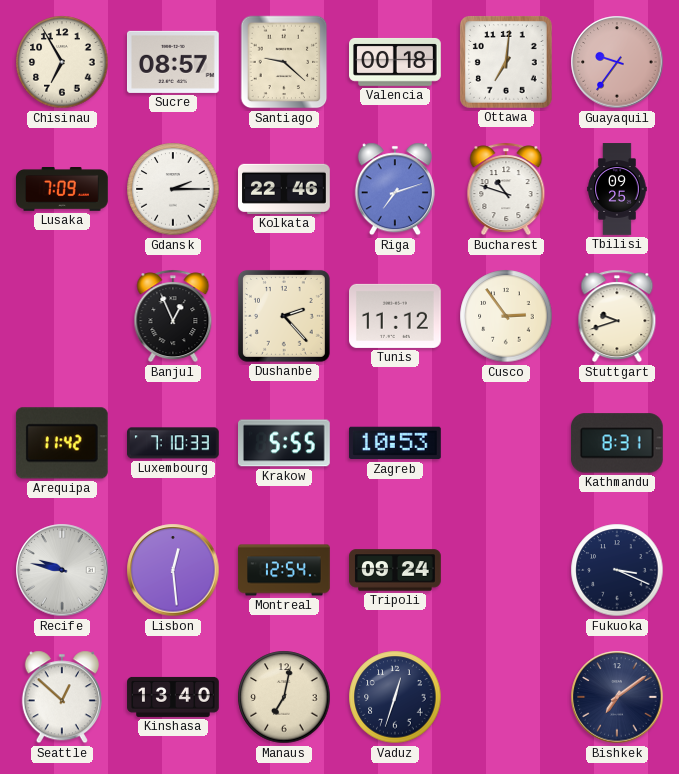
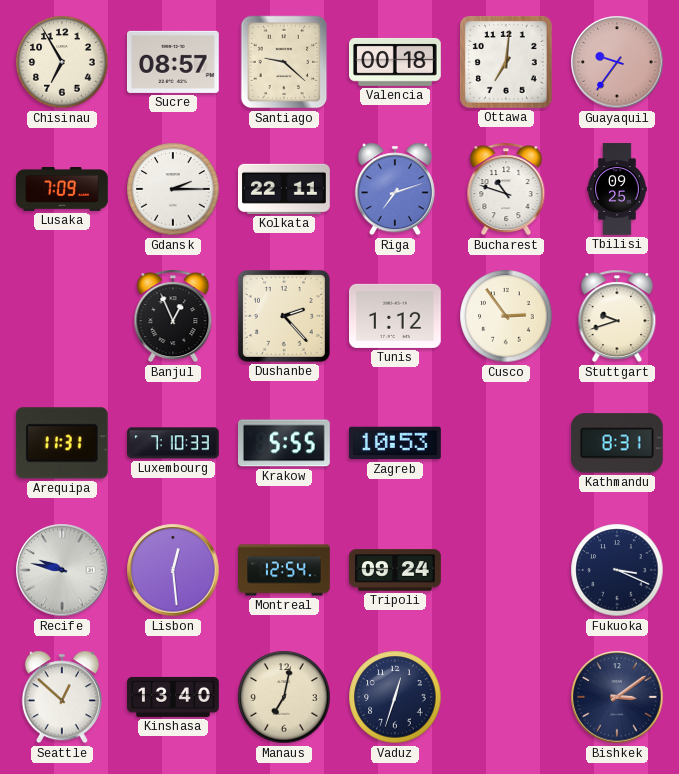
Kolkata: 22:46 -> 22:11
Tunis: 11:12 -> 1:12
Arequipa: 11:42 -> 11:31
Bishkek: 7:09 -> 3:09
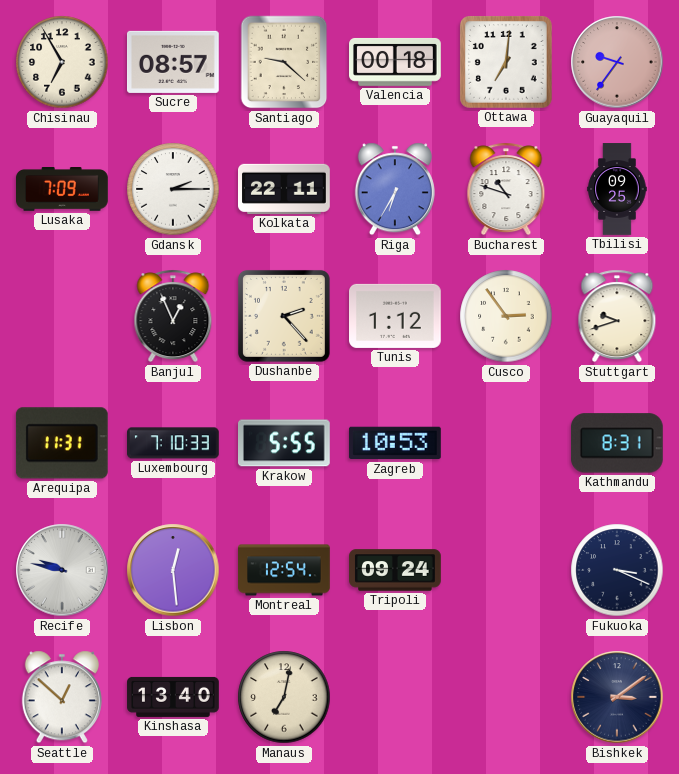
Riga: 7:12 -> 6:35
Vaduz: 12:33 -> none
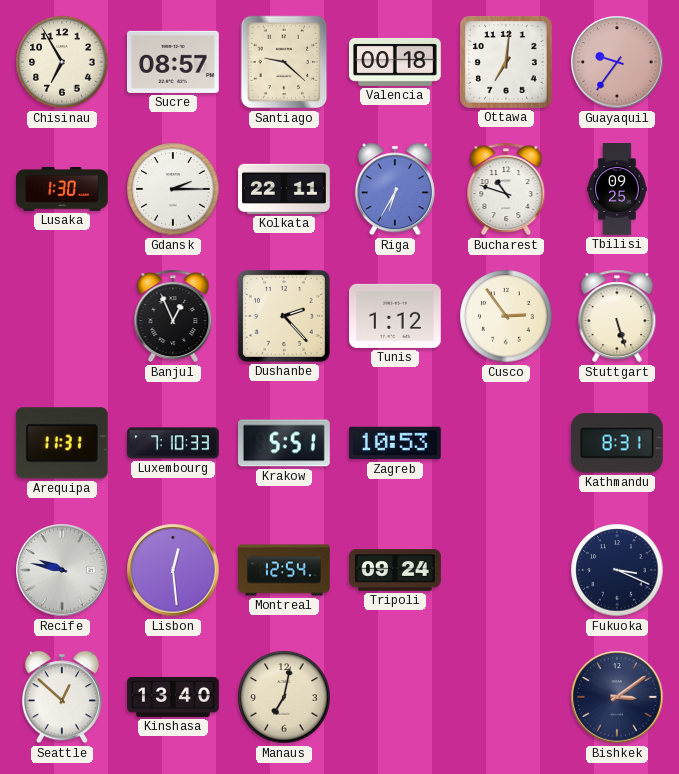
Lusaka: 7:09 -> 1:30
Stuttgart: 9:42 -> 5:27
Krakow: 5:55 -> 5:51
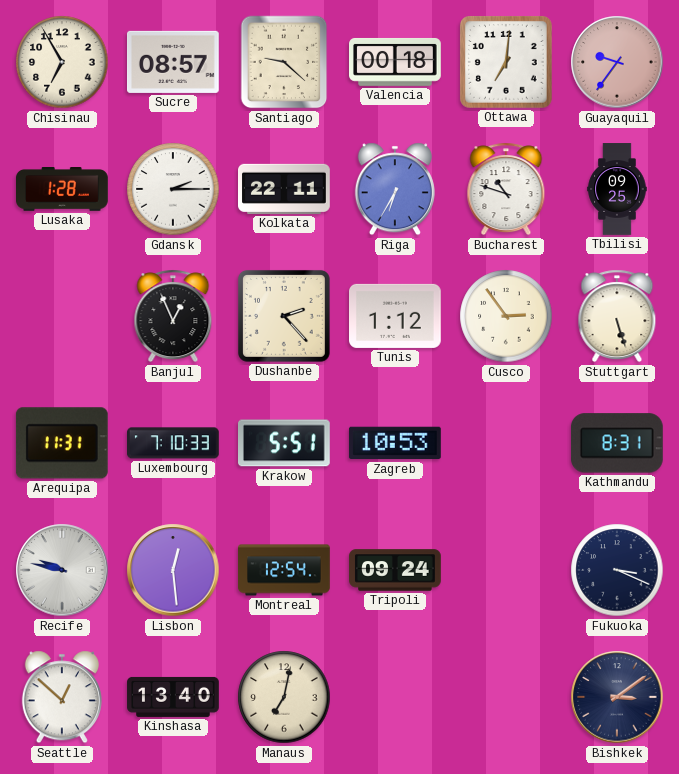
Lusaka: 1:30 -> 1:28
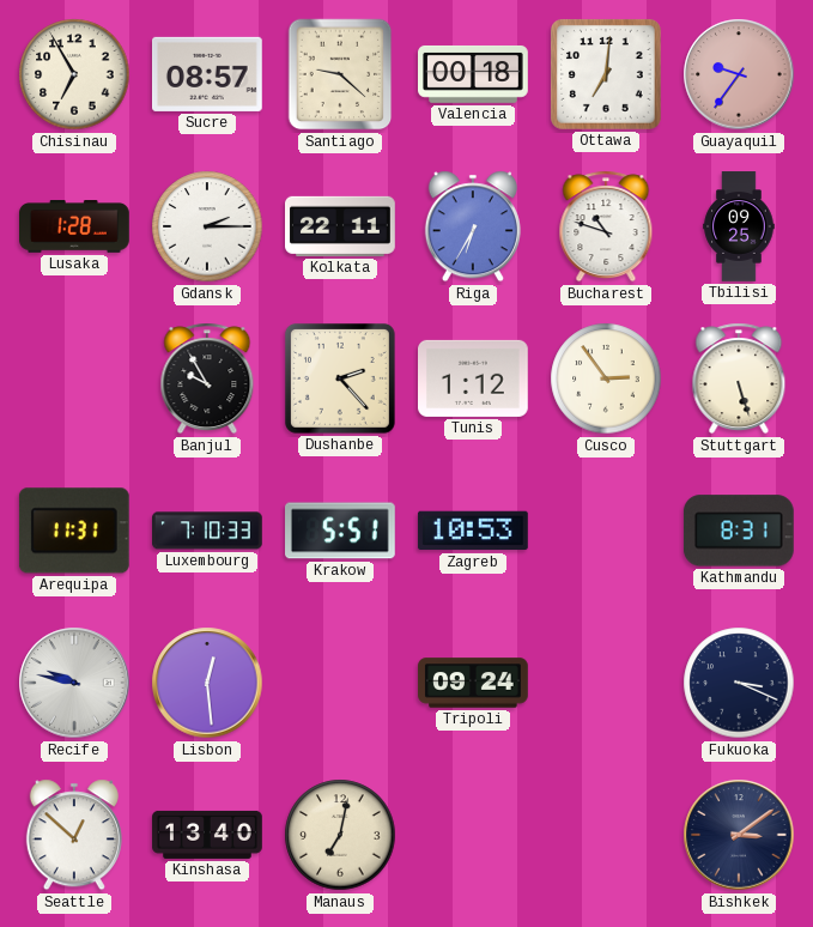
Banjul: 12:56 -> 9:55
Montreal: 12:54 -> none
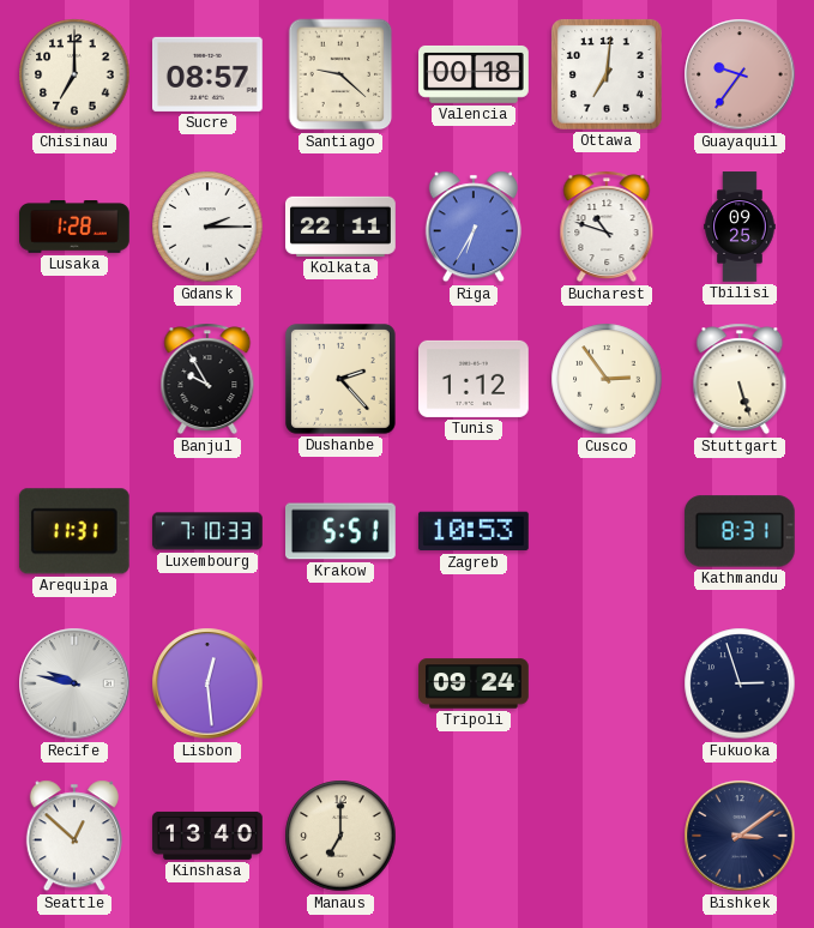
Chisinau: 6:55 -> 7:00
Fukuoka: 3:19 -> 2:57
Manaus: 7:02 -> 7:00
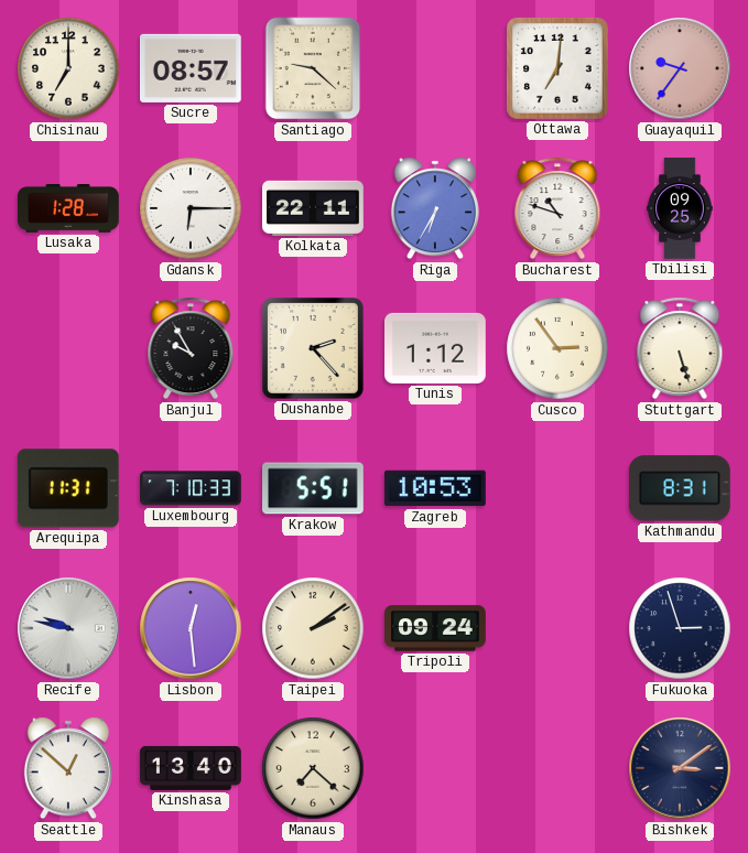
Valencia: 00:18 -> none
Gdansk: 2:15 -> 6:15
Taipei: none -> 2:09
Manaus: 7:00 -> 7:22
